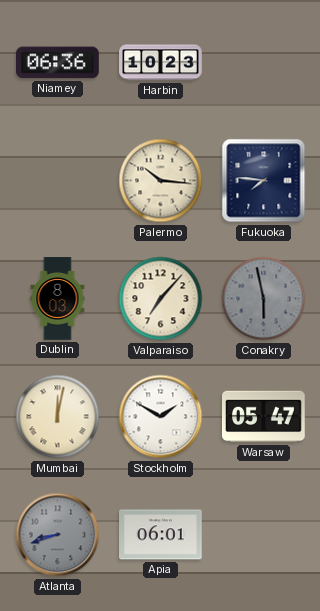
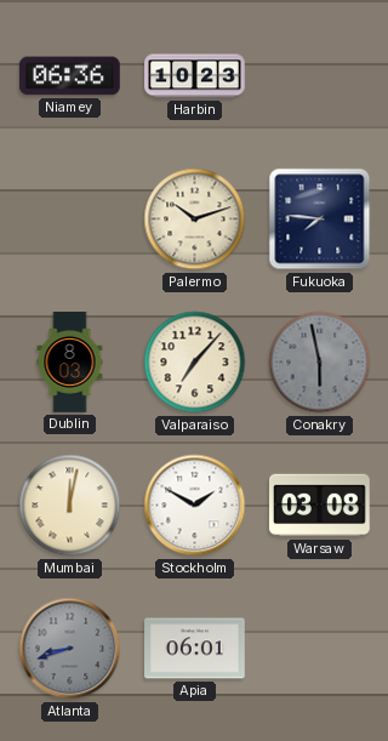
Palermo: 10:16 -> 10:12
Warsaw: 05:47 -> 03:08
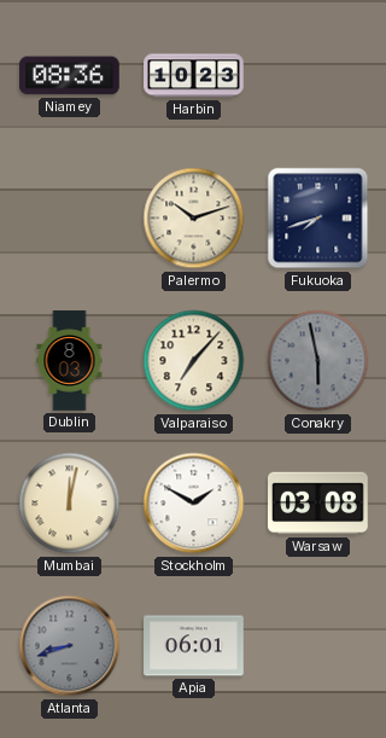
Niamey: 06:36 -> 08:36
Fukuoka: 7:46 -> 7:42
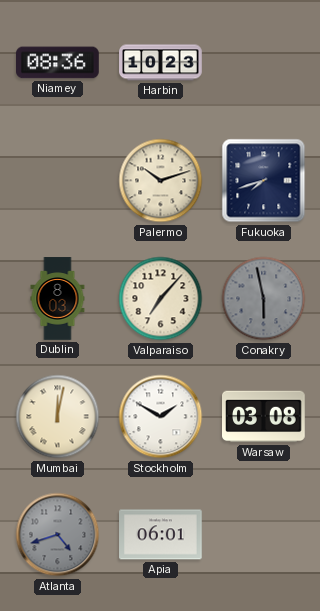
Atlanta: 8:42 -> 4:42
